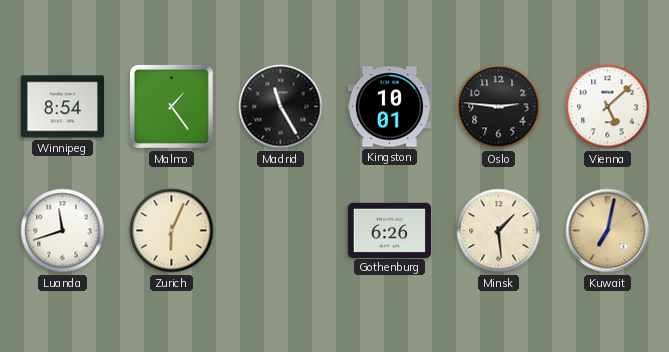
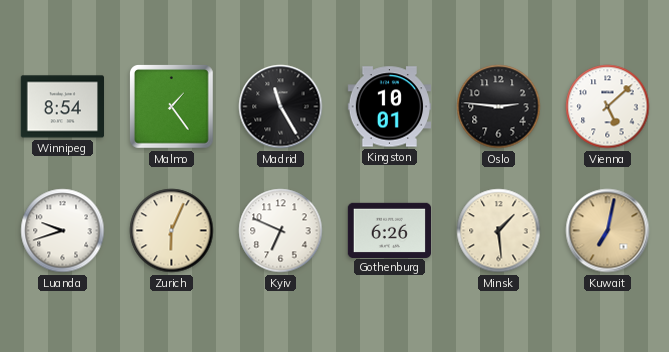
Luanda: 11:42 -> 9:42
Kyiv: none -> 6:49
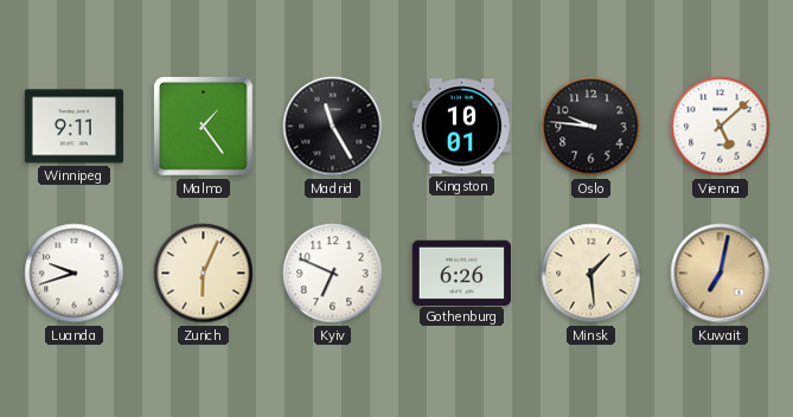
Winnipeg: 8:54 -> 9:11
Oslo: 2:46 -> 9:46
